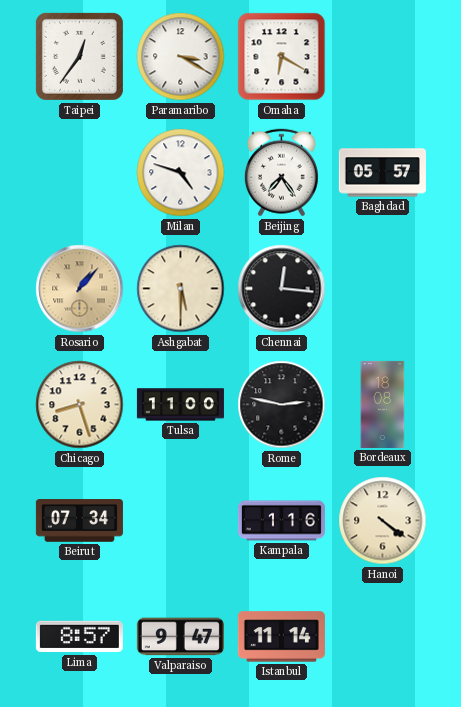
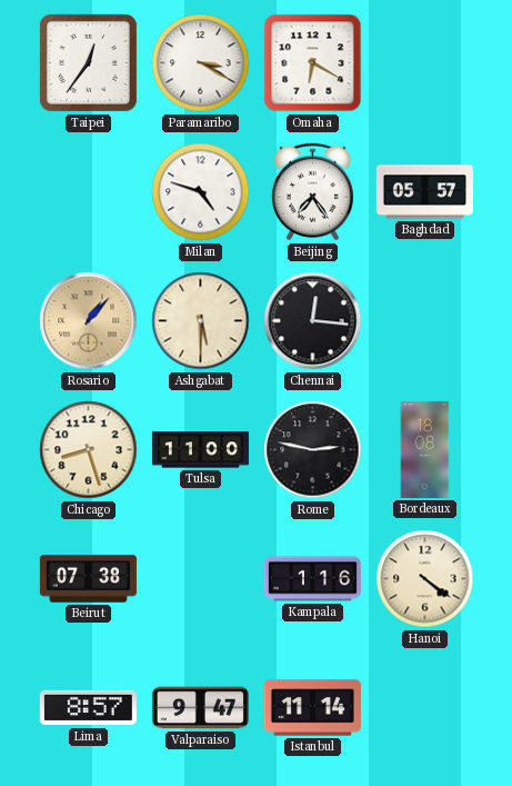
Beirut: 07:34 -> 07:38
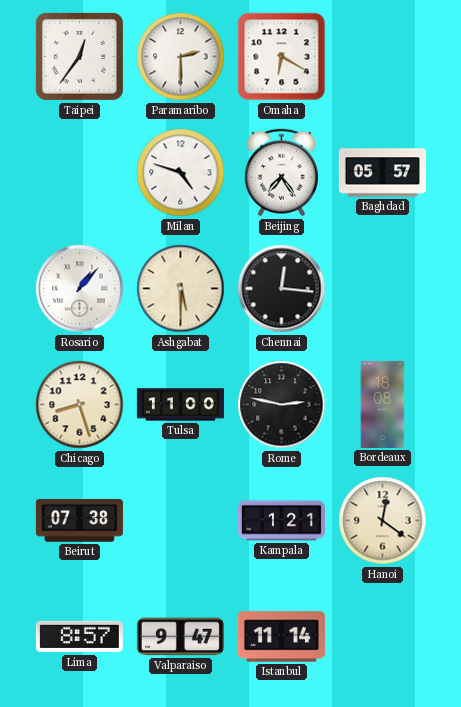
Paramaribo: 3:20 -> 2:30
Rosario dial: champagne -> white
Kampala: 1:16 -> 1:21
Hanoi: 4:21 -> 12:21
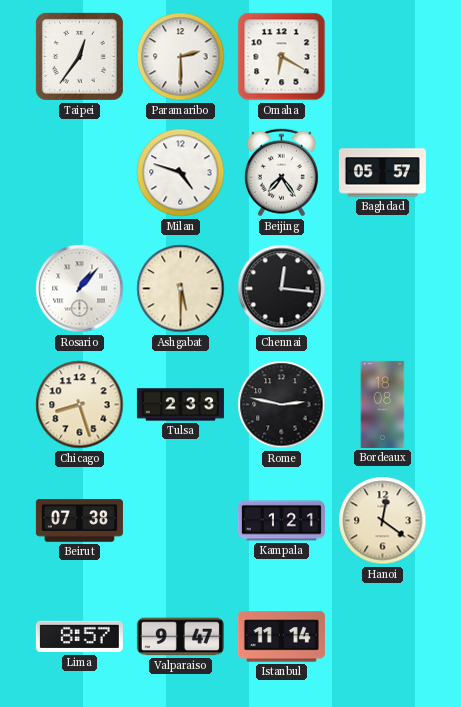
Tulsa: 11:00 -> 2:33
